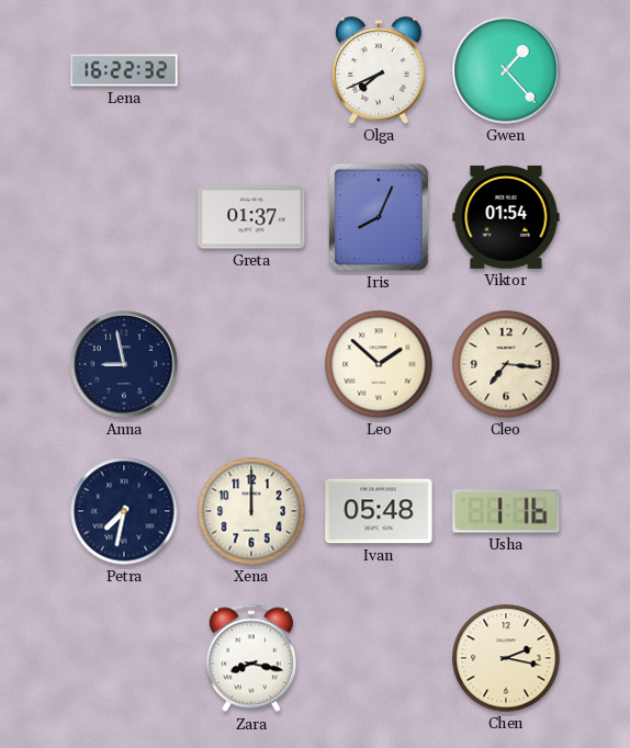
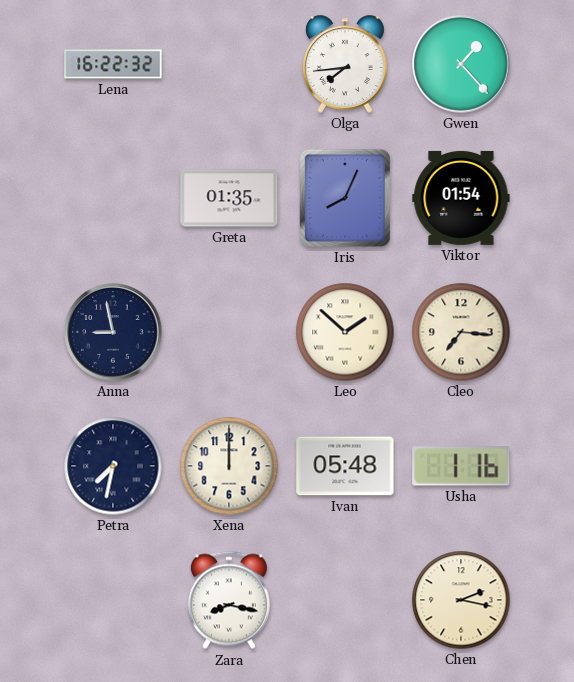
Olga: 7:41 -> 7:44
Greta: 01:37 -> 01:35
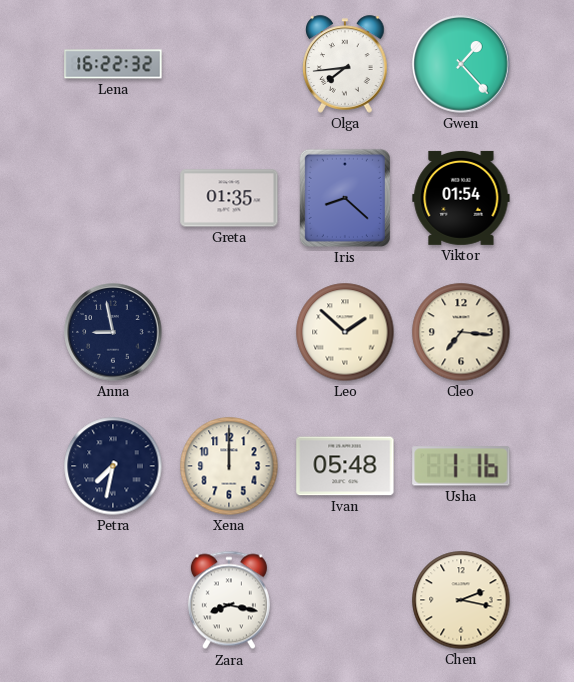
Iris: 8:04 -> 8:22
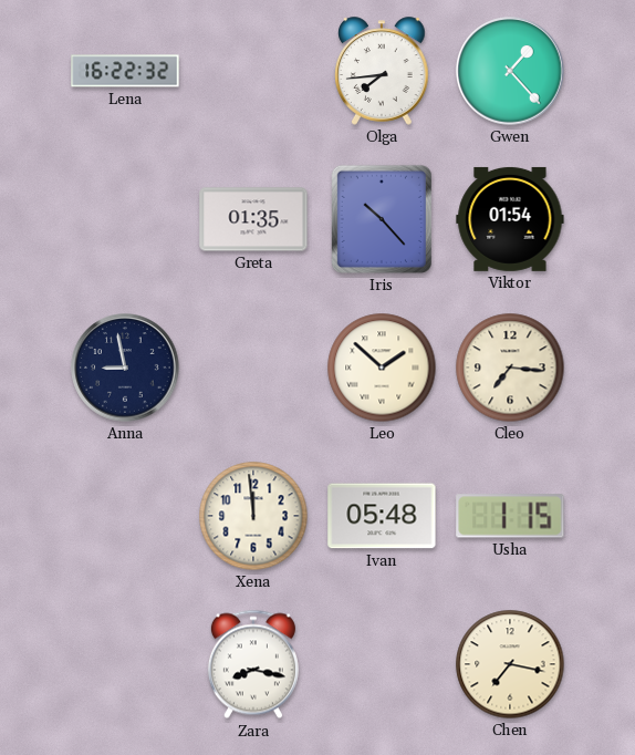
Iris: 8:22 -> 10:23
Petra: 7:32 -> none
Xena: 12:00 -> 11:59
Usha: 1:16 -> 1:15
Chen: 2:17 -> 7:17
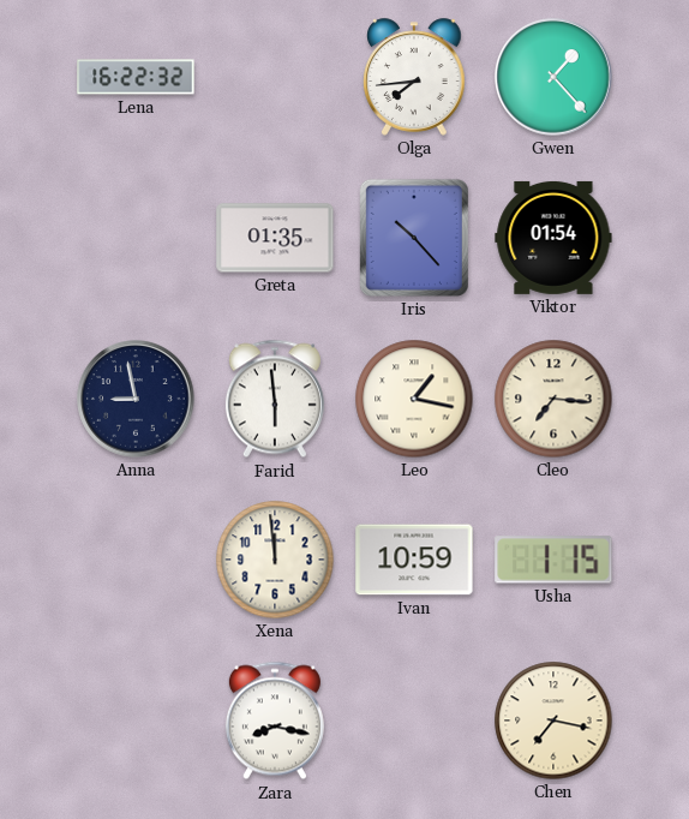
Farid: none -> 5:59
Leo: 1:52 -> 1:17
Ivan: 05:48 -> 10:59
